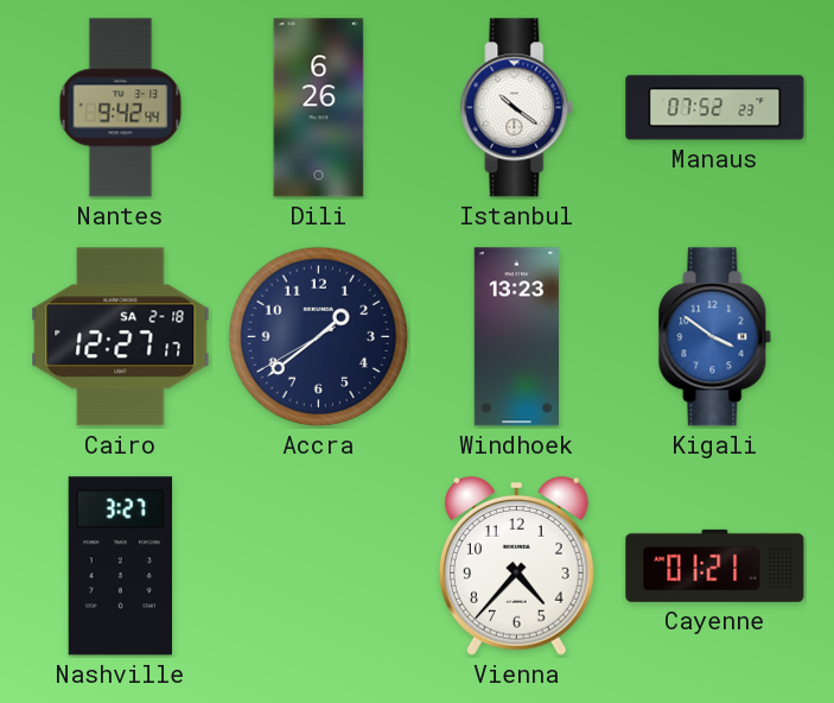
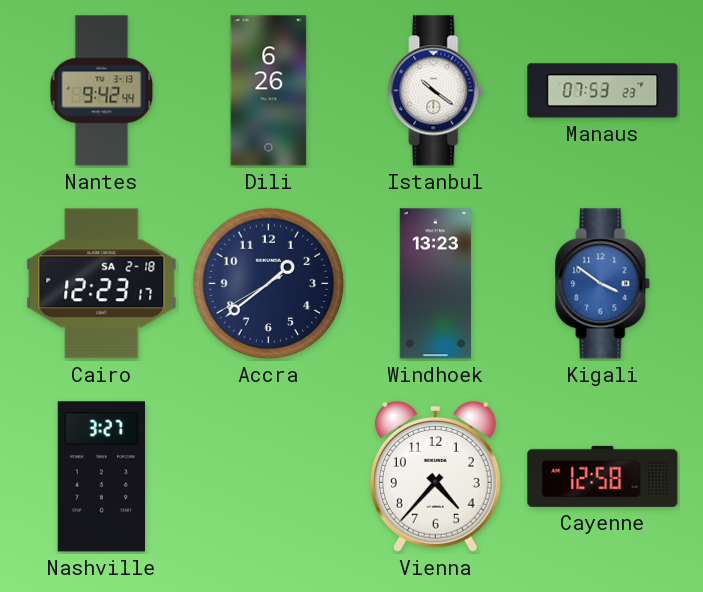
Manaus: 07:52 -> 07:53
Cairo: 12:27 -> 12:23
Cayenne: 01:21 -> 12:58
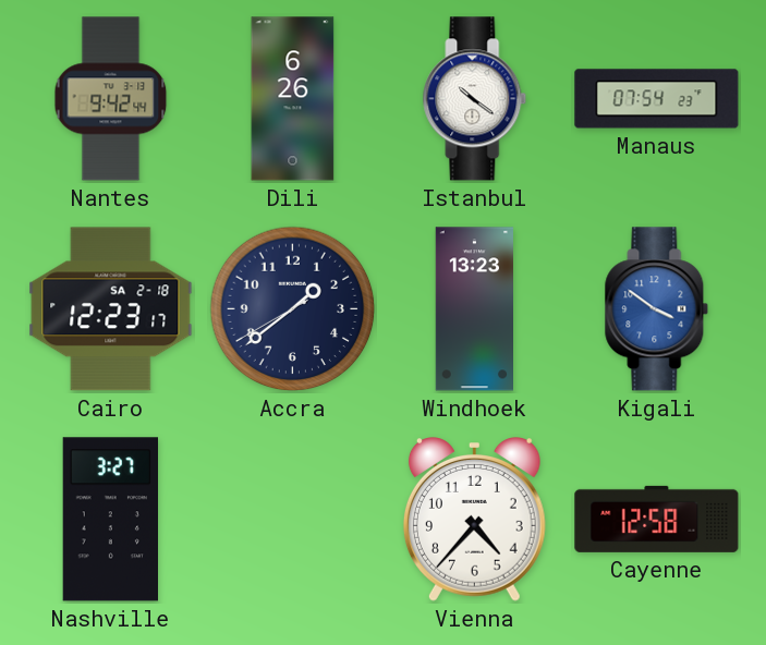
Manaus: 07:53 -> 07:54
